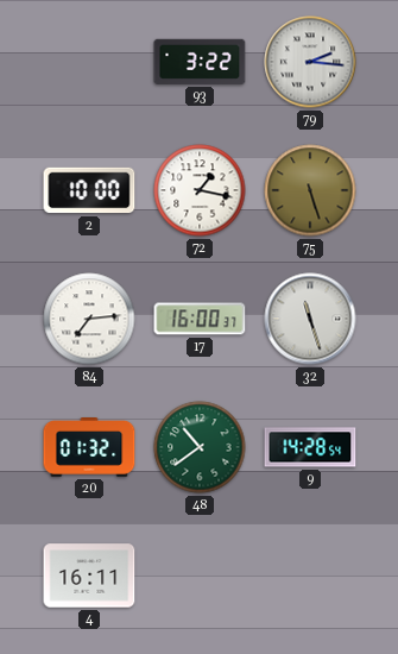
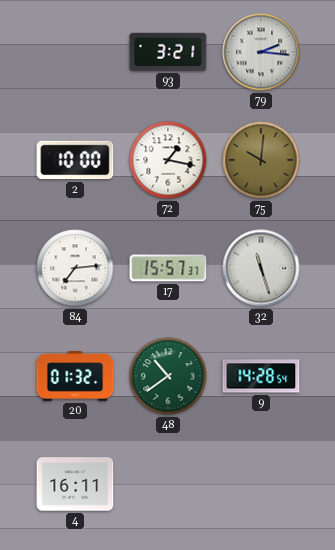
93: 3:22 -> 3:21
75: 5:27 -> 10:01
17: 16:00 -> 15:57
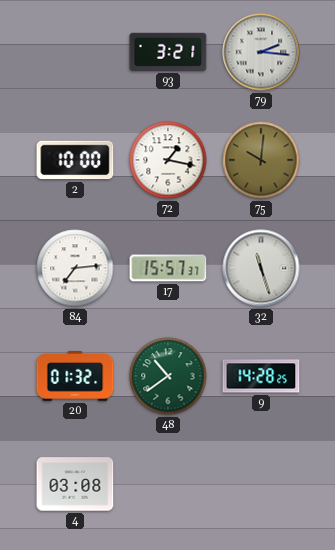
9: 14:28:54 -> 14:28:25
4: 16:11 -> 03:08
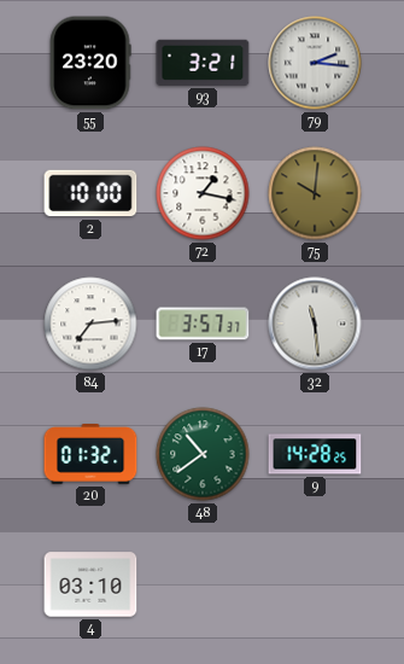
55: none -> 23:20
17: 15:57 -> 3:57
32: 11:27 -> 11:29
4: 03:08 -> 03:10
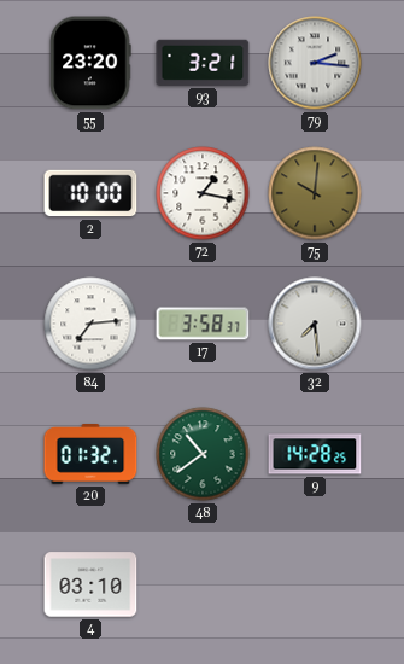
17: 3:57 -> 3:58
32: 11:29 -> 7:29
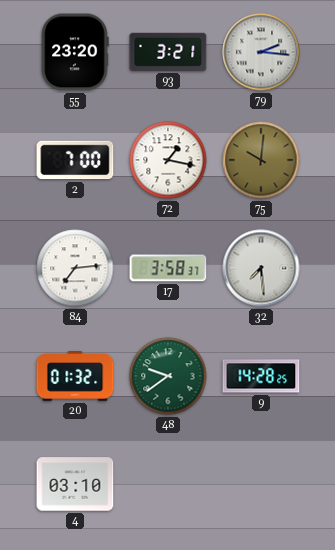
2: 10:00 -> 7:00
48: 10:39 -> 9:39
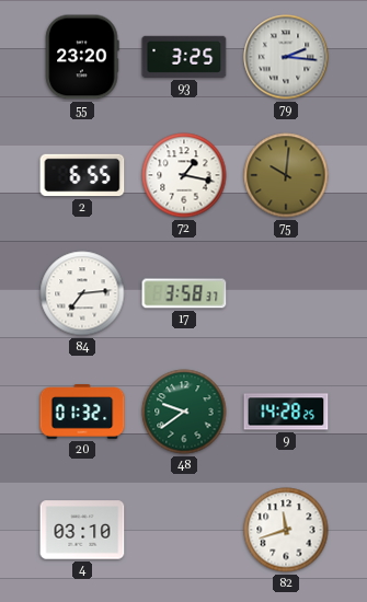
93: 3:21 -> 3:25
2: 7:00 -> 6:55
32: 7:29 -> none
82: none -> 11:42
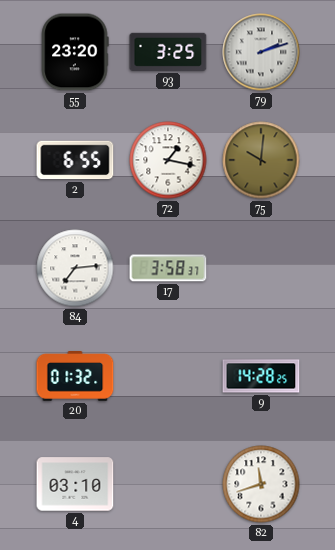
79: 2:16 -> 2:12
48: 9:39 -> none
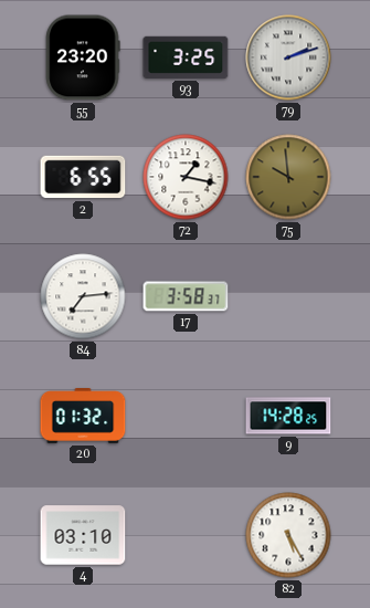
75: 10:01 -> 9:59
82: 11:42 -> 5:25
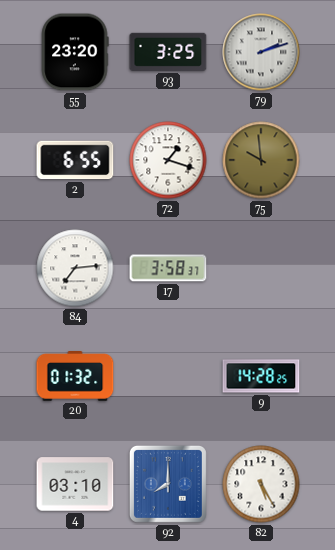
72: 1:17 -> 1:18
92: none -> 8:00
